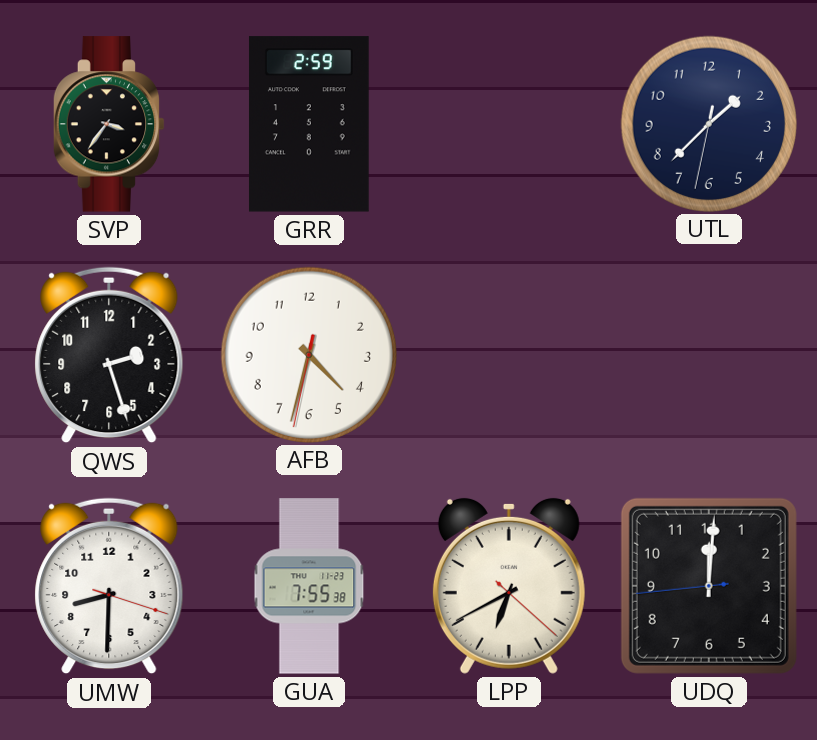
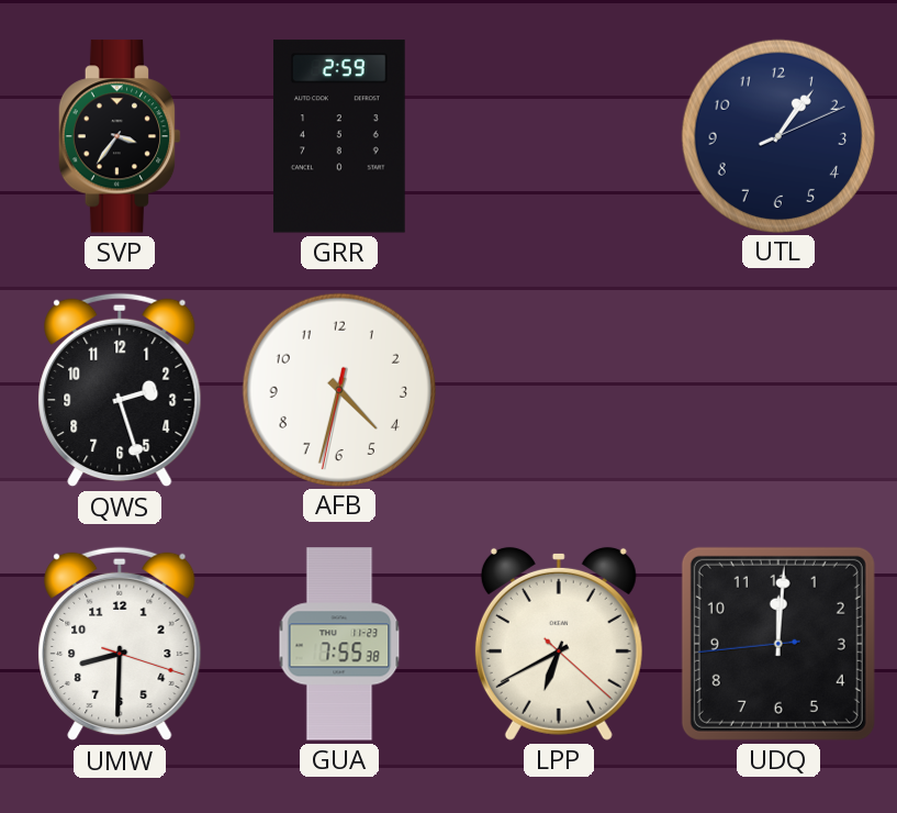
UTL: 1:37 -> 1:06
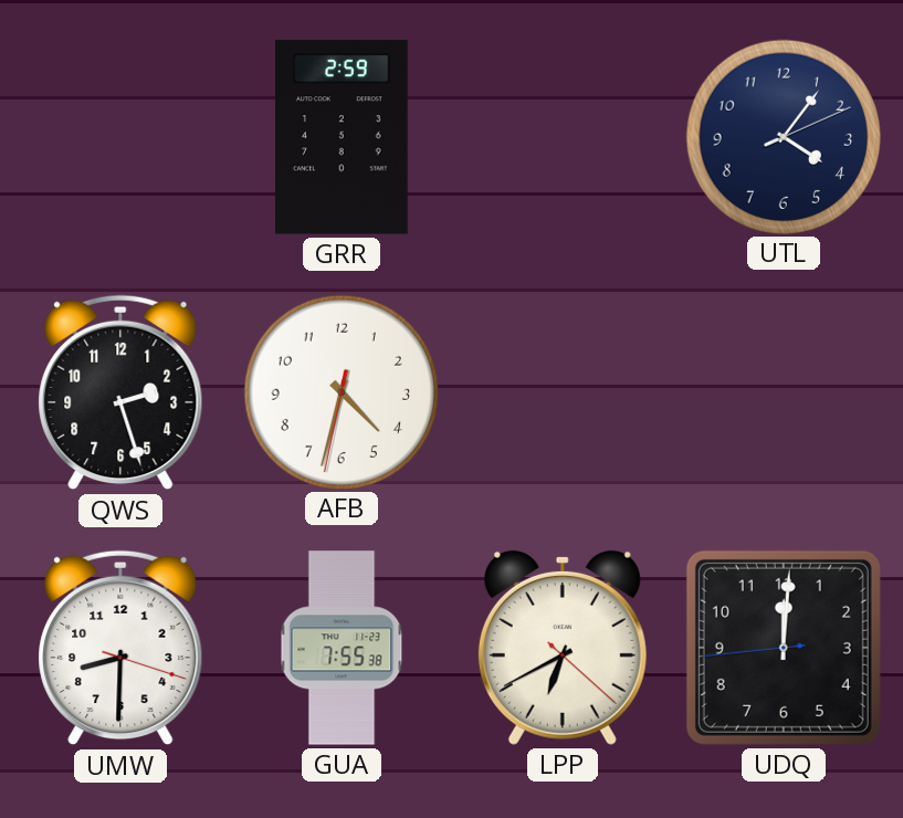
SVP: 3:36 -> none
UTL: 1:06 -> 4:06
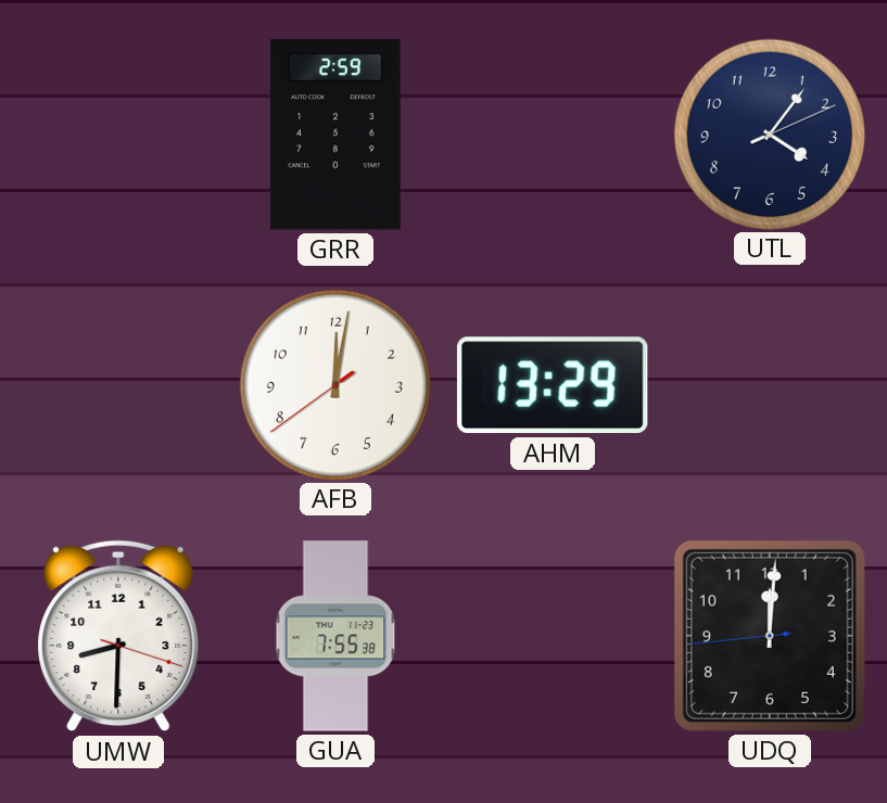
QWS: 2:27 -> none
AFB: 4:32 -> 12:01
AHM: none -> 13:29
LPP: 6:40 -> none
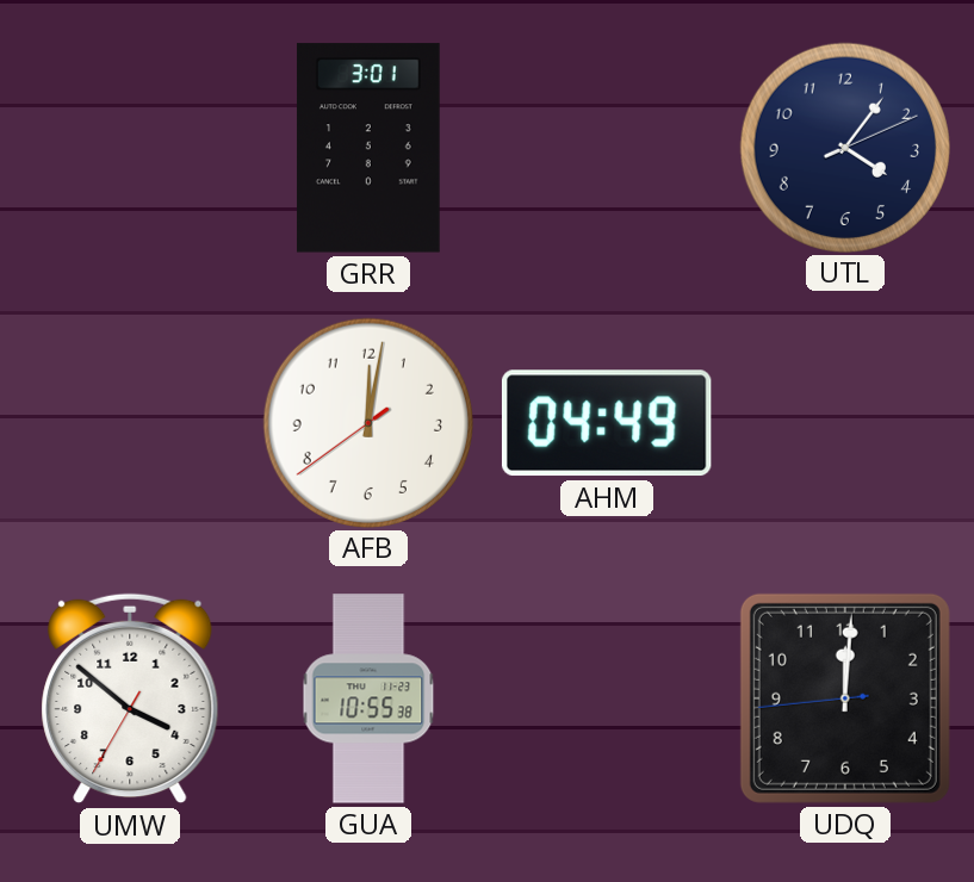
GRR: 2:59 -> 3:01
AHM: 13:29 -> 04:49
UMW: 8:30 -> 3:51
GUA: 7:55 -> 10:55
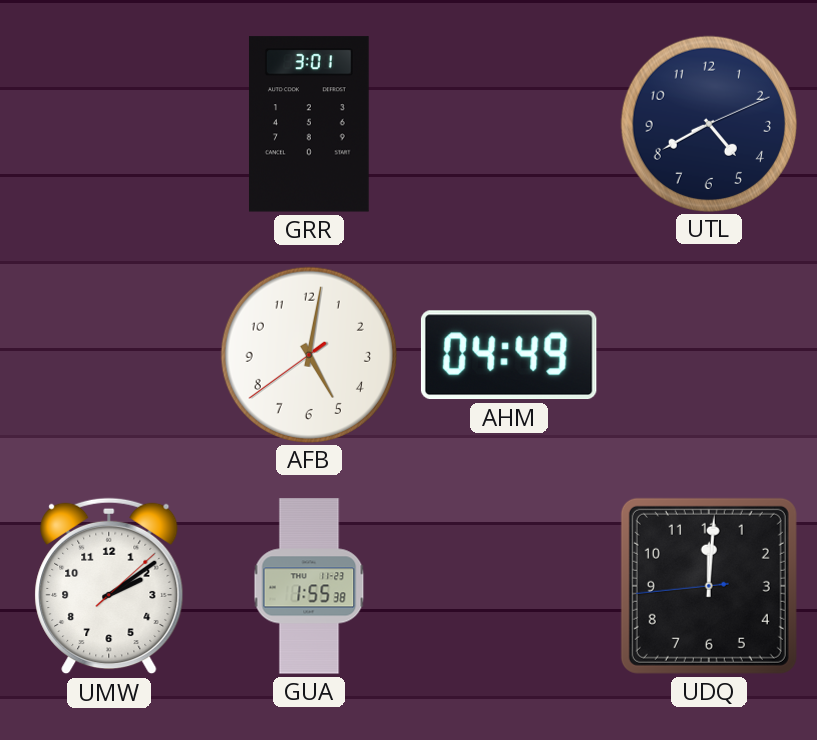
UTL: 4:06 -> 4:40
AFB: 12:01 -> 5:01
UMW: 3:51 -> 2:09
GUA: 10:55 -> 1:55
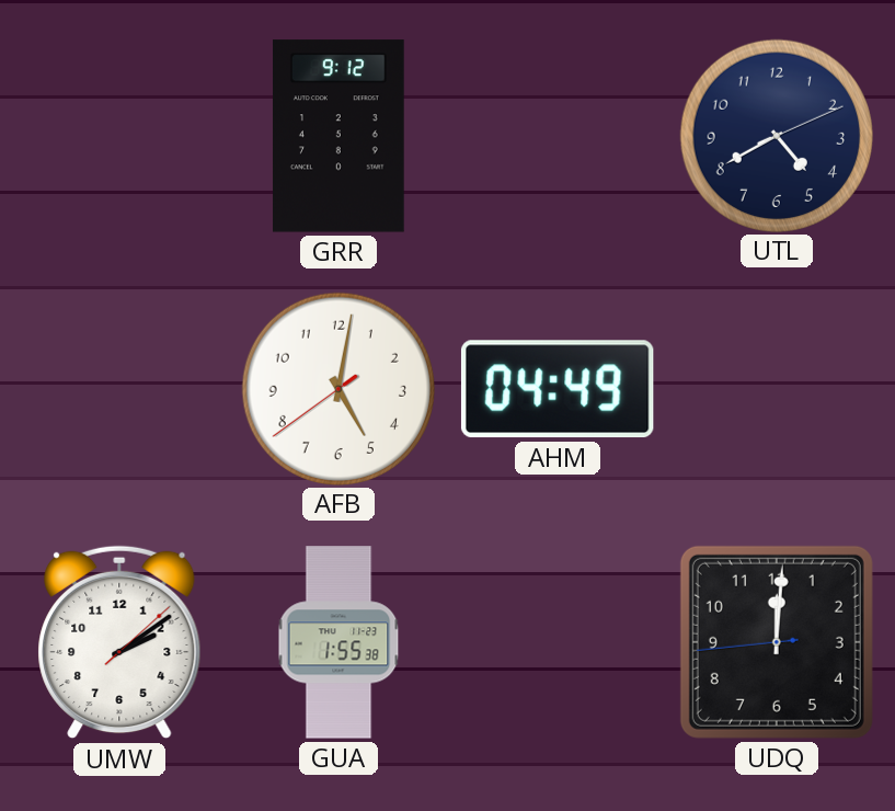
GRR: 3:01 -> 9:12
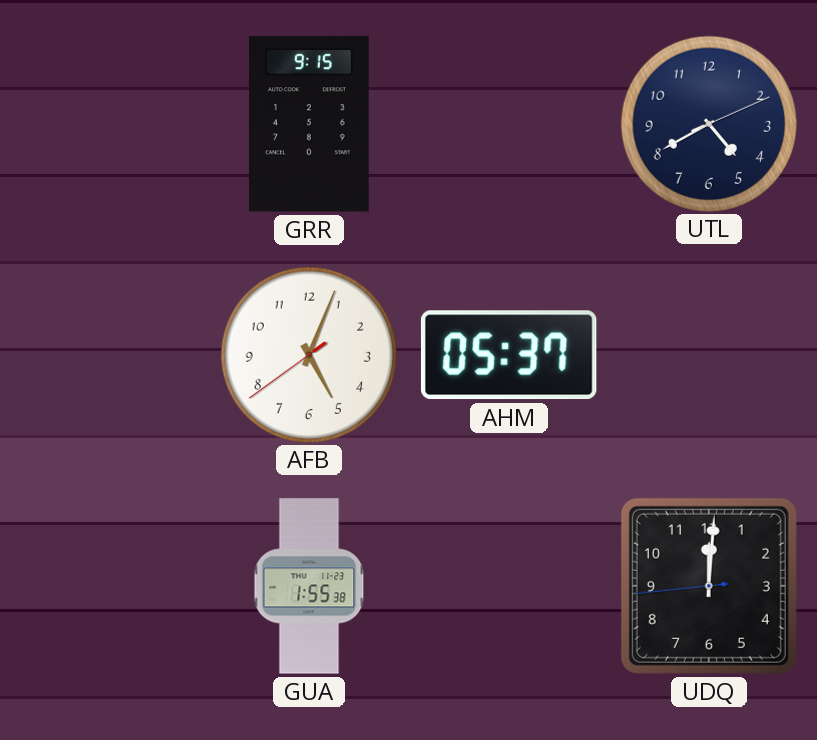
GRR: 9:12 -> 9:15
AFB: 5:01 -> 5:03
AHM: 04:49 -> 05:37
UMW: 2:09 -> none
